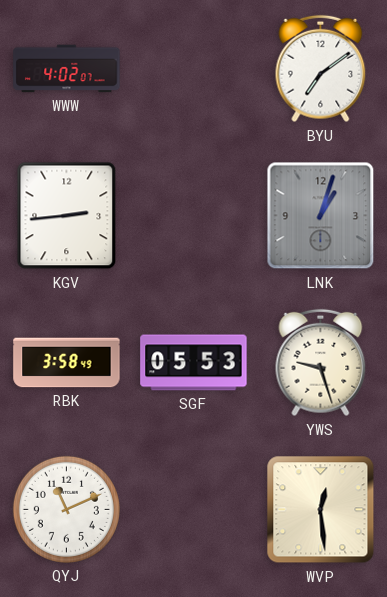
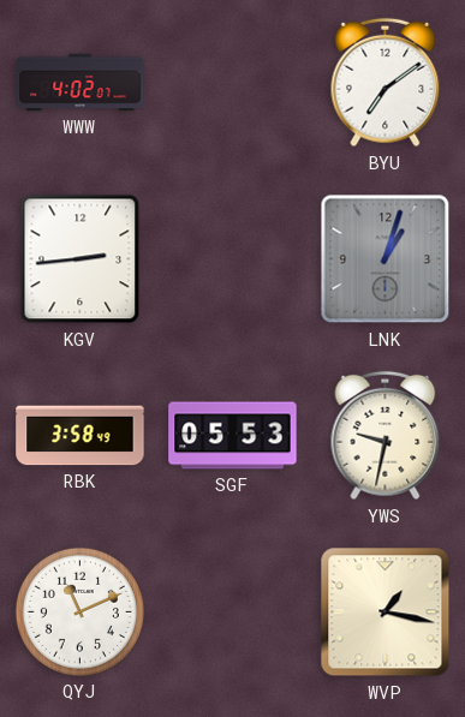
YWS: 9:27 -> 9:32
WVP: 12:29 -> 1:17
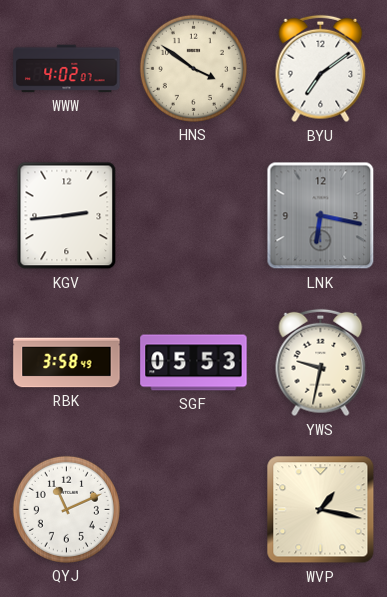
HNS: none -> 3:51
LNK: 1:03 -> 6:17
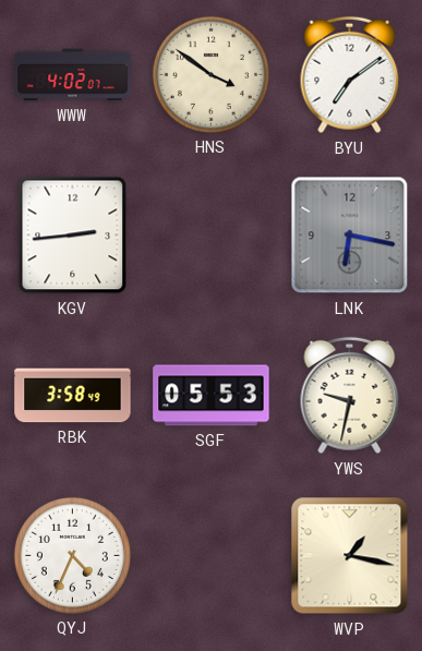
QYJ: 11:11 -> 4:34
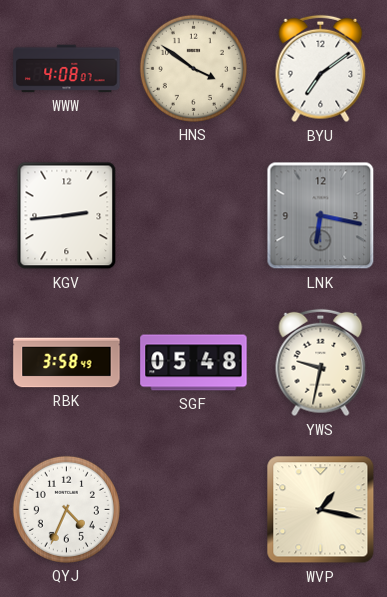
WWW: 4:02 -> 4:08
SGF: 05:53 -> 05:48
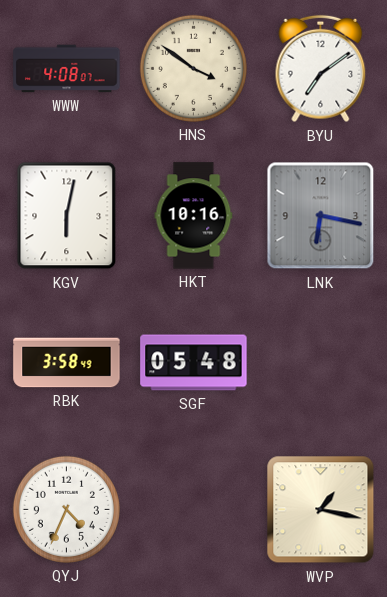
KGV: 2:44 -> 6:02
HKT: none -> 10:16
YWS: 9:32 -> none
